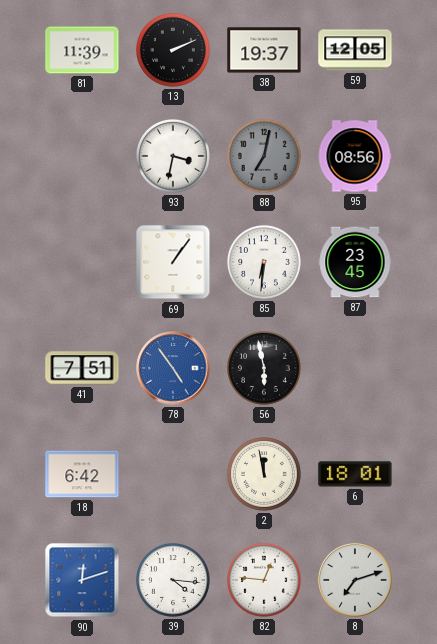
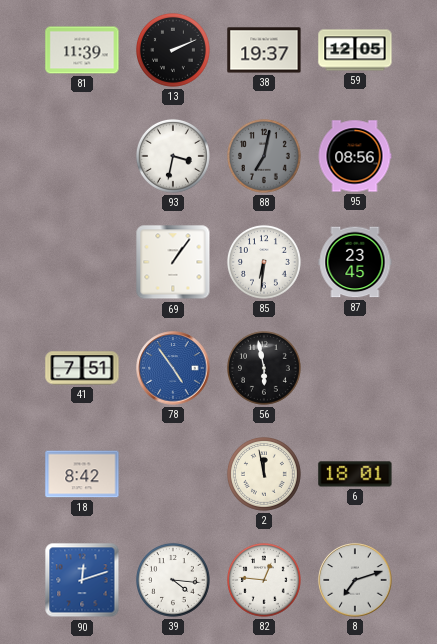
18: 6:42 -> 8:42
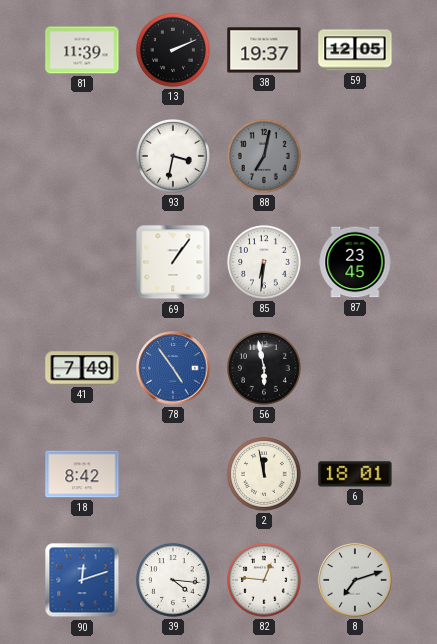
95: 08:56 -> none
41: 7:51 -> 7:49
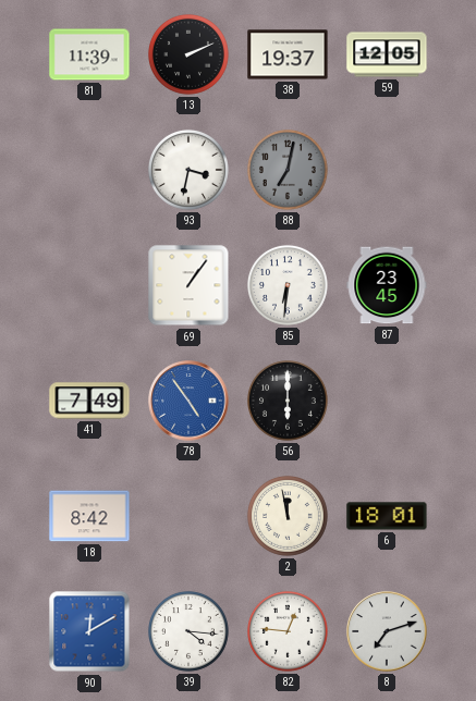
56: 5:58 -> 6:00
90: 12:12 -> 12:10
